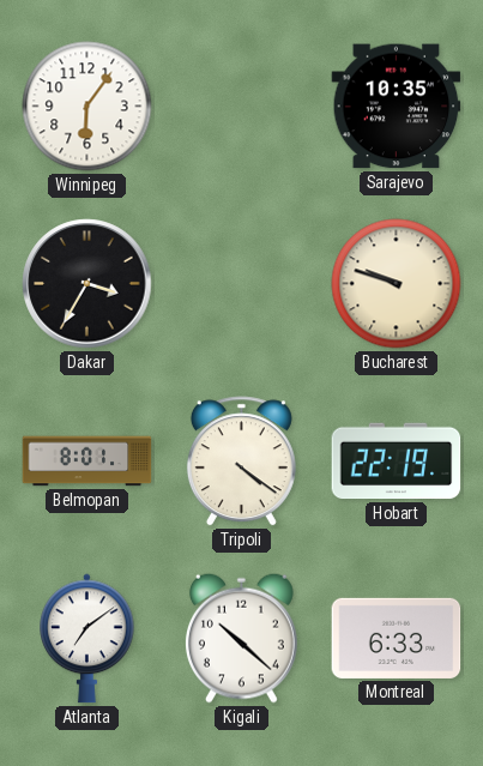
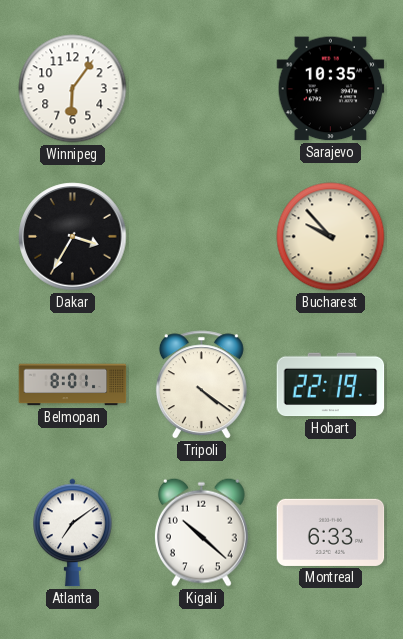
Bucharest: 9:48 -> 9:53
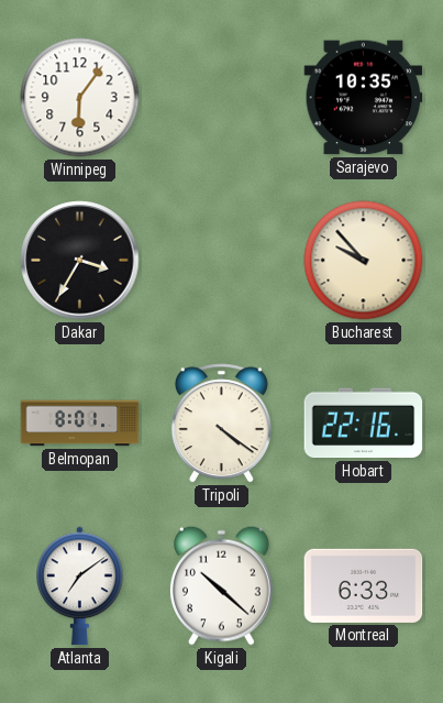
Hobart: 22:19 -> 22:16
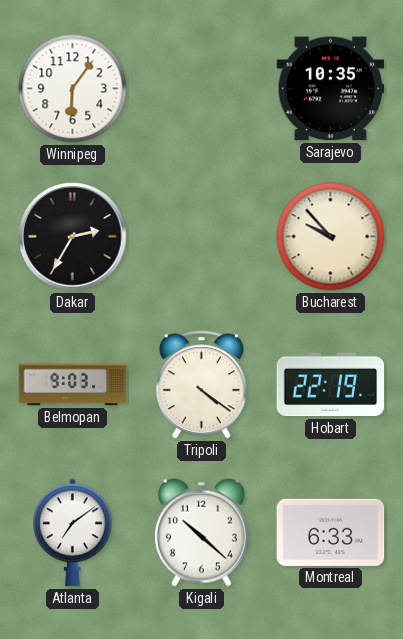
Dakar: 3:35 -> 2:35
Belmopan: 8:01 -> 9:03
Hobart: 22:16 -> 22:19
